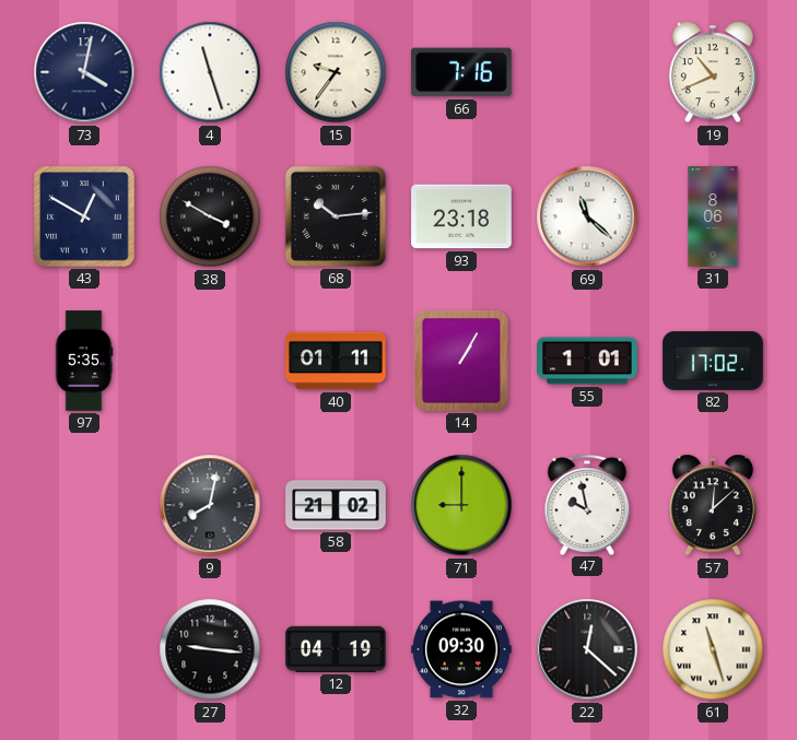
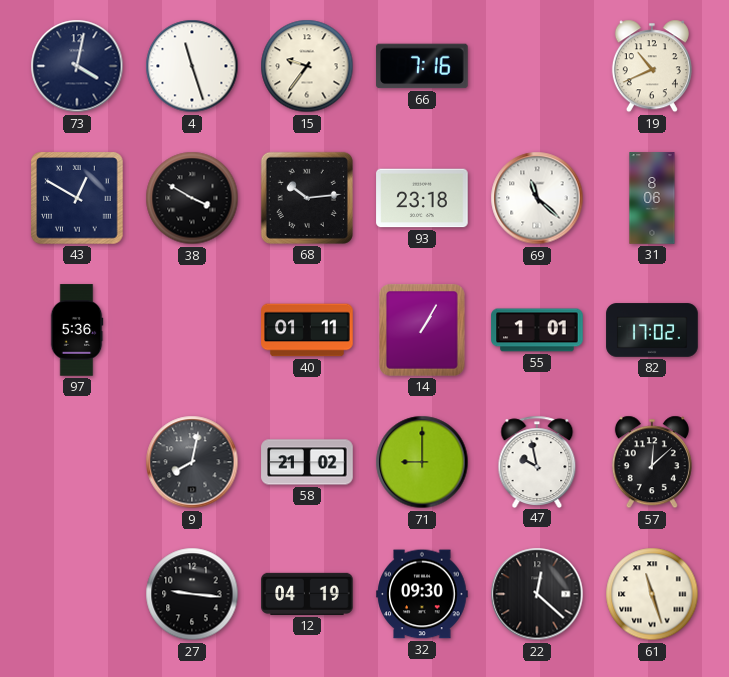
97: 5:35 -> 5:36
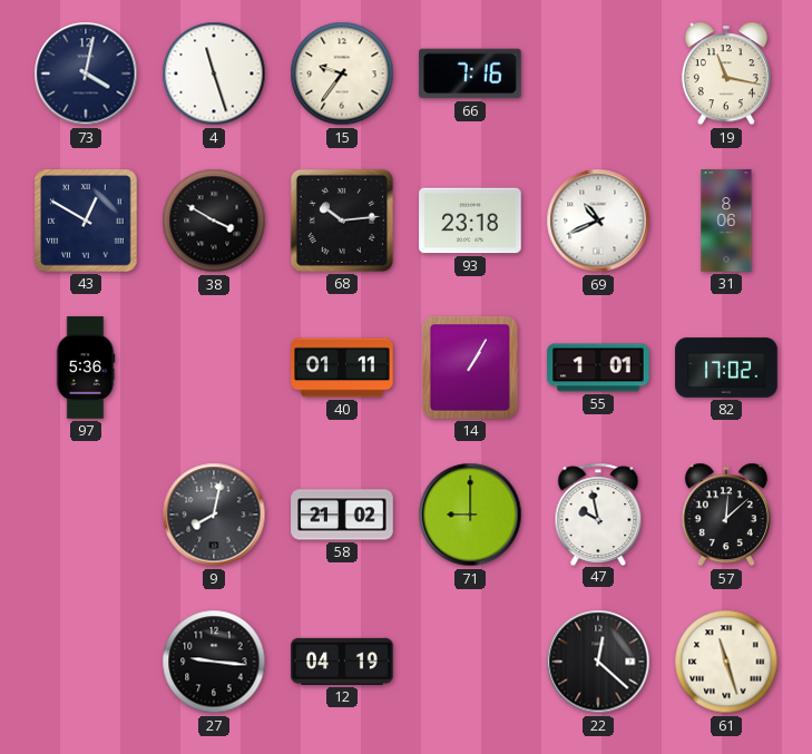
19: 10:41 -> 11:17
69: 11:22 -> 10:41
32: 09:30 -> none
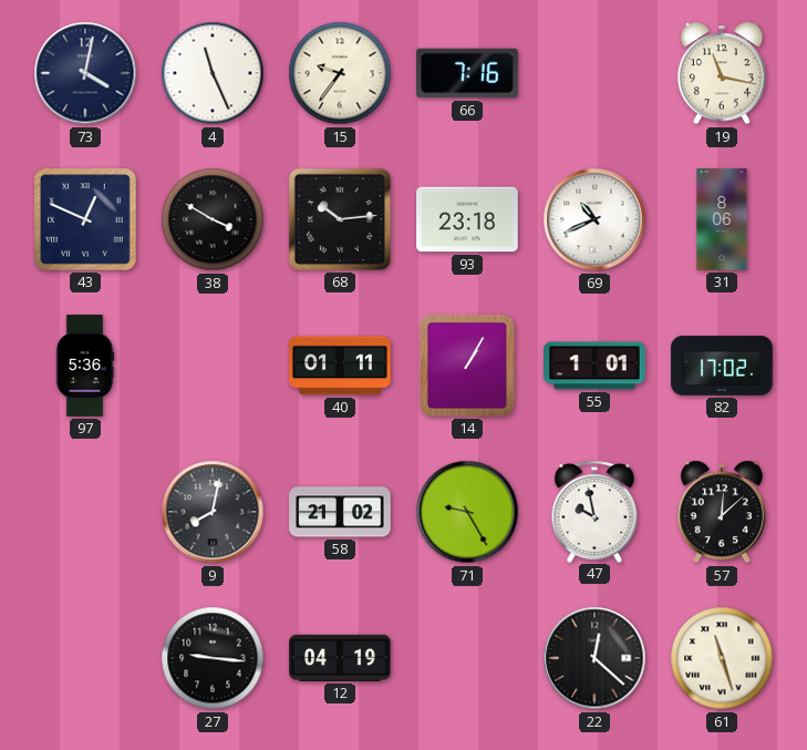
4: 11:27 -> 11:26
43: 12:50 -> 12:49
71: 9:00 -> 9:25
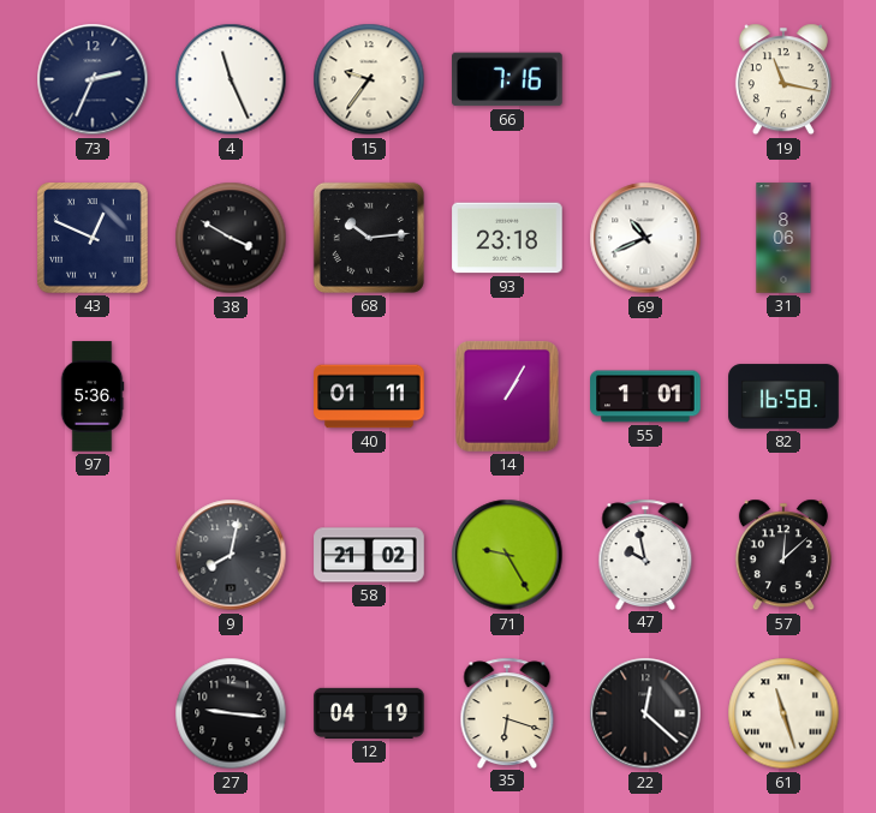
73: 4:02 -> 2:34
82: 17:02 -> 16:58
35: none -> 6:18
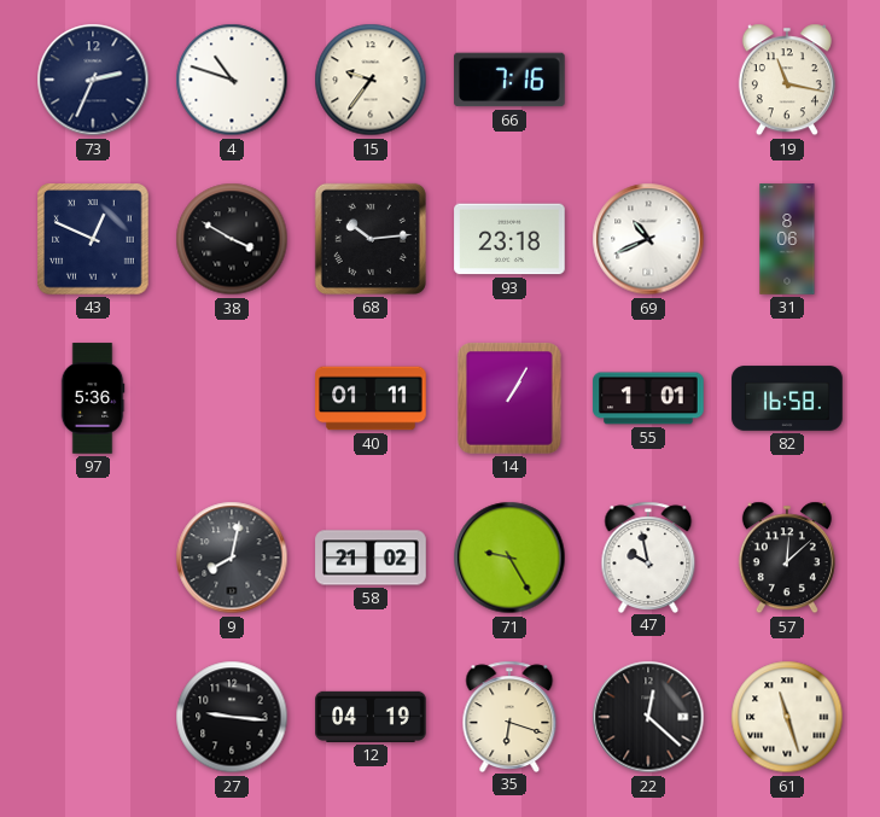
4: 11:26 -> 10:48
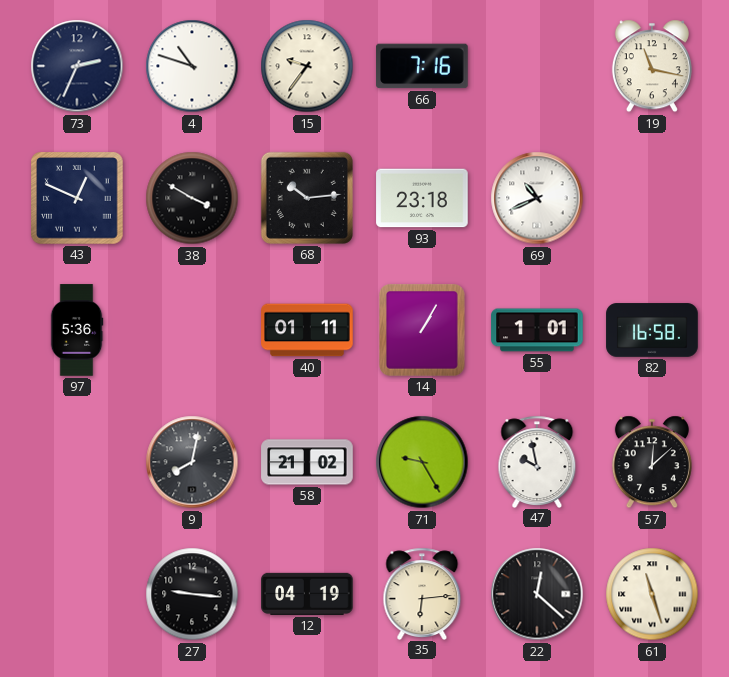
31: 8:06 -> none
35: 6:18 -> 6:14
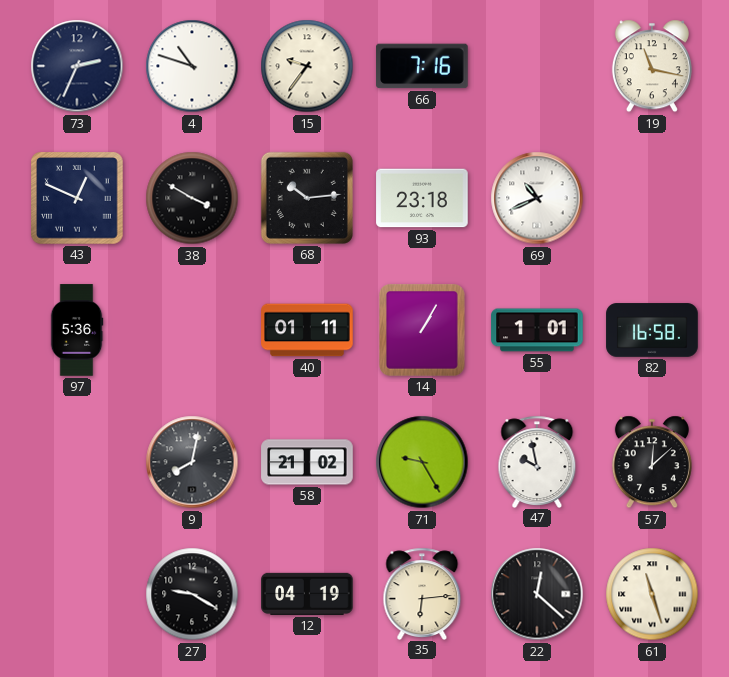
27: 9:16 -> 9:20
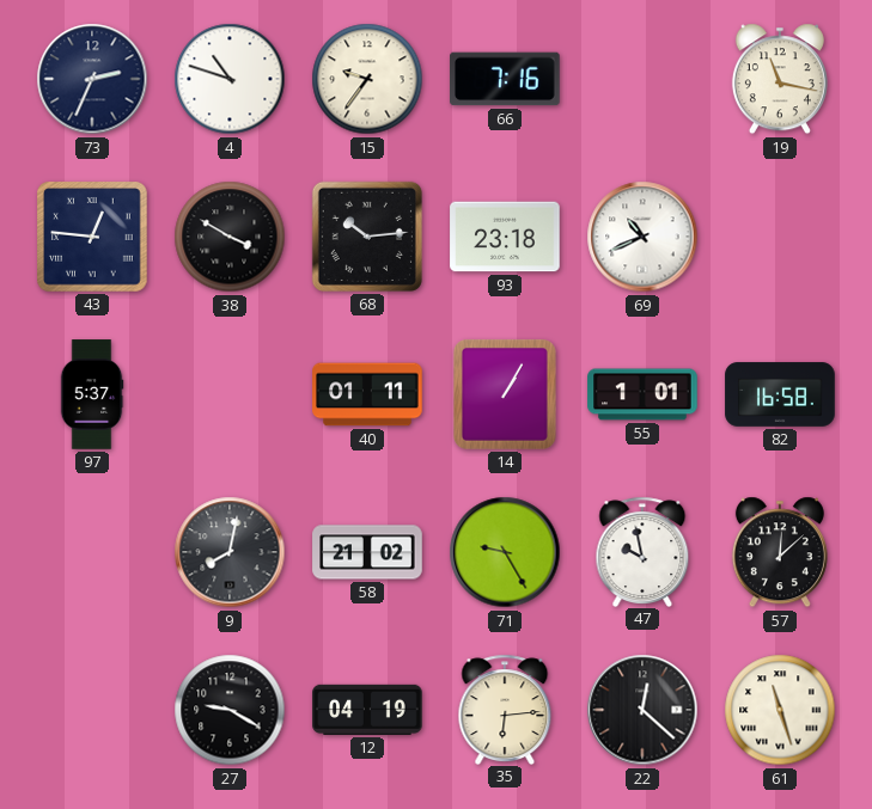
43: 12:49 -> 12:46
97: 5:36 -> 5:37
